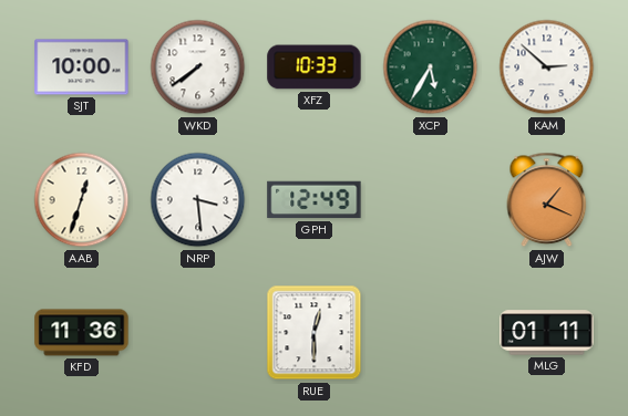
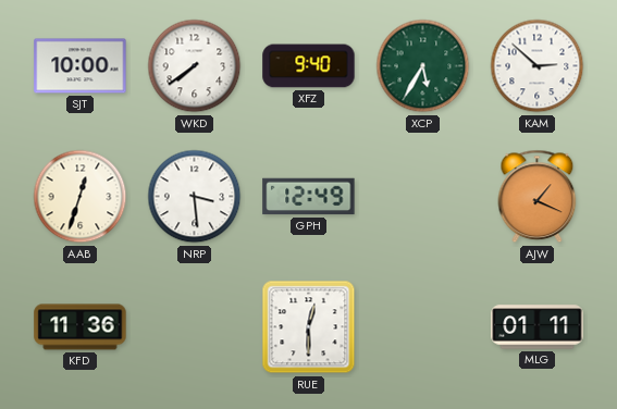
XFZ: 10:33 -> 9:40
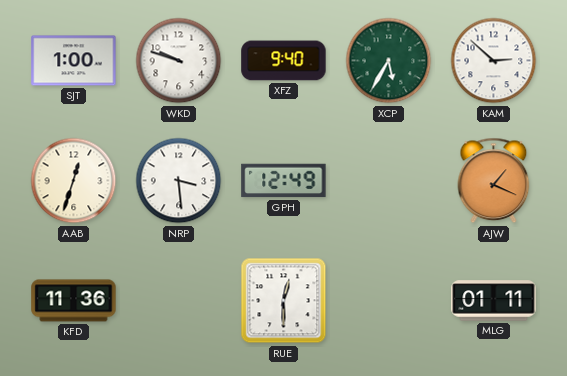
SJT: 10:00 -> 1:00
WKD: 7:39 -> 9:48
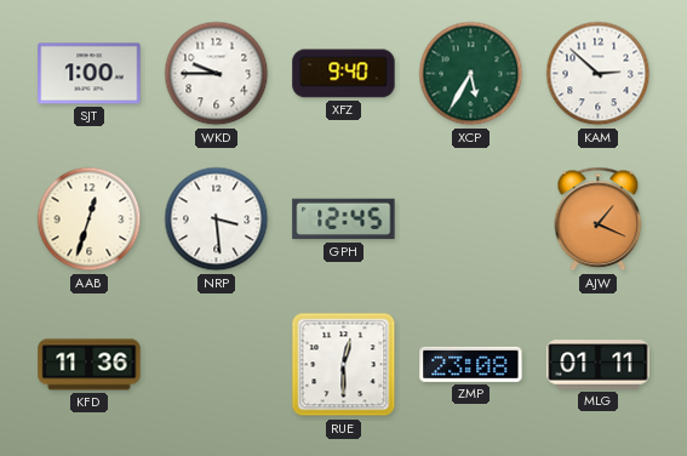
WKD: 9:48 -> 9:45
GPH: 12:49 -> 12:45
ZMP: none -> 23:08
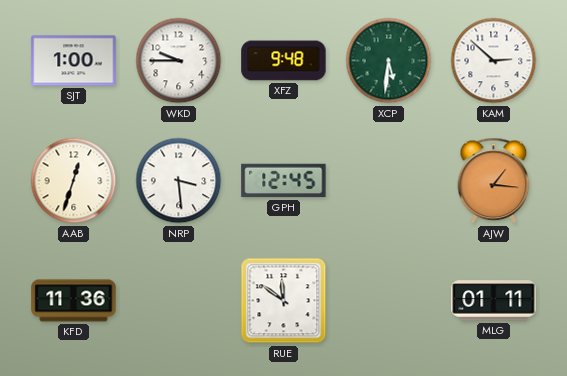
XFZ: 9:40 -> 9:48
XCP: 5:35 -> 5:31
AJW: 1:19 -> 1:16
RUE: 12:30 -> 11:51
ZMP: 23:08 -> none
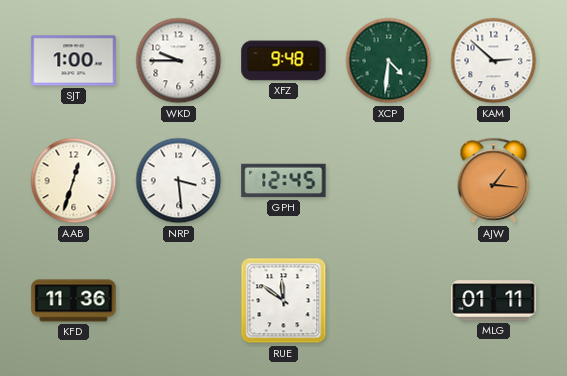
XCP: 5:31 -> 4:31
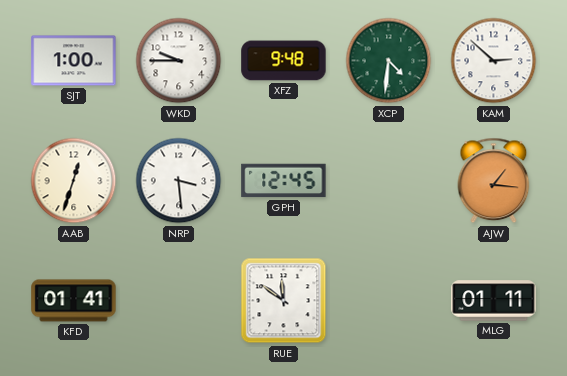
KFD: 11:36 -> 01:41
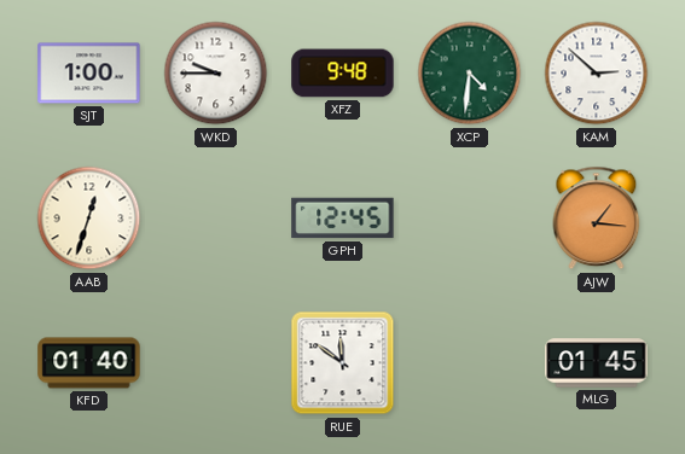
NRP: 3:29 -> none
KFD: 01:41 -> 01:40
MLG: 01:11 -> 01:45
